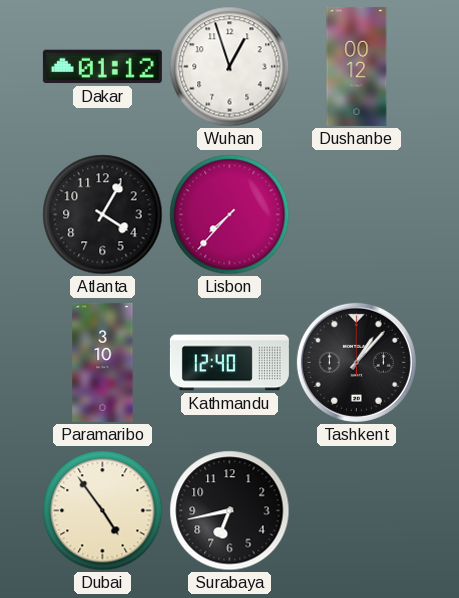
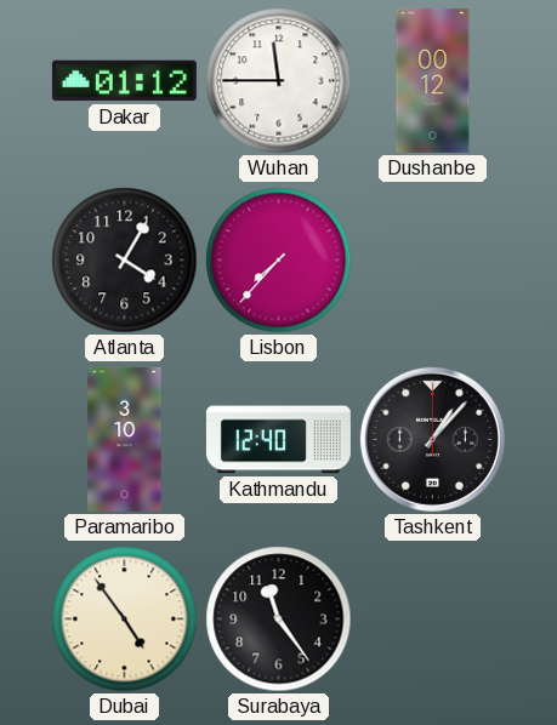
Wuhan: 12:57 -> 11:45
Surabaya: 6:43 -> 11:24
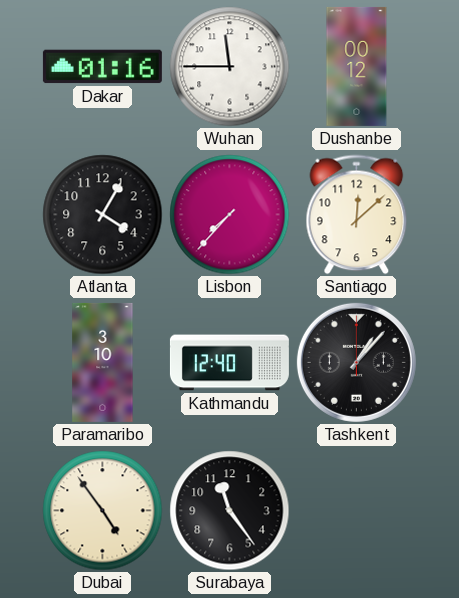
Dakar: 01:12 -> 01:16
Santiago: none -> 12:08
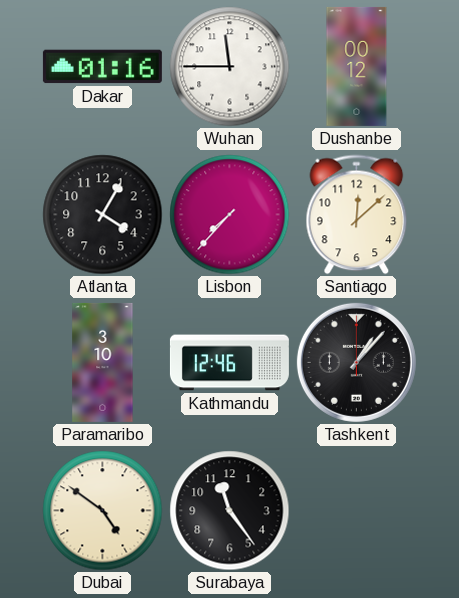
Kathmandu: 12:40 -> 12:46
Dubai: 4:54 -> 4:51
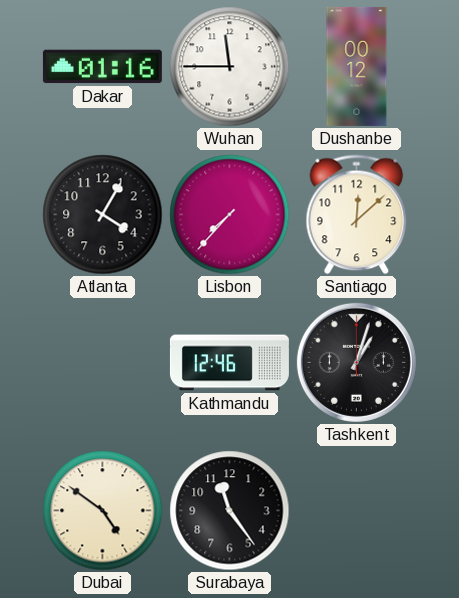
Paramaribo: 3:10 -> none
Tashkent: 1:07 -> 1:03
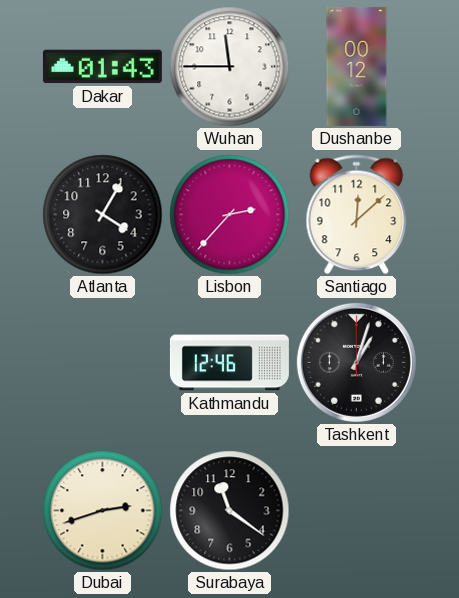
Dakar: 01:16 -> 01:43
Lisbon: 7:37 -> 2:37
Dubai: 4:51 -> 2:42
Surabaya: 11:24 -> 11:21
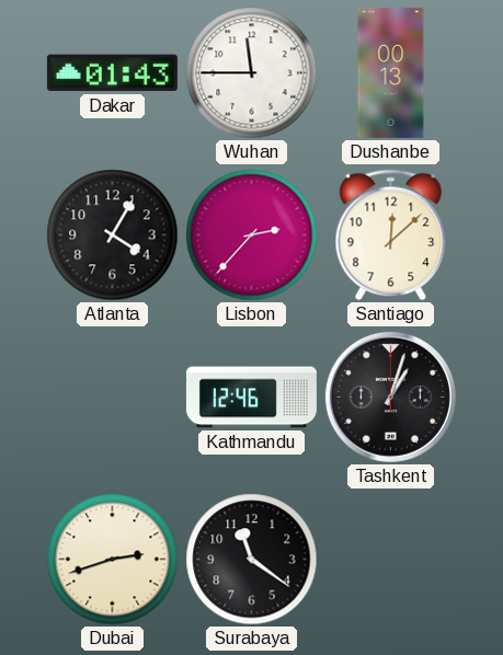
Dushanbe: 00:12 -> 00:13
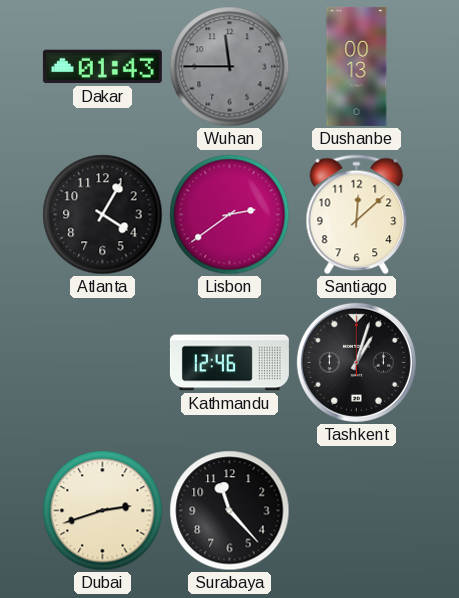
Wuhan dial: white -> grey
Lisbon: 2:37 -> 2:39
Surabaya: 11:21 -> 11:23
